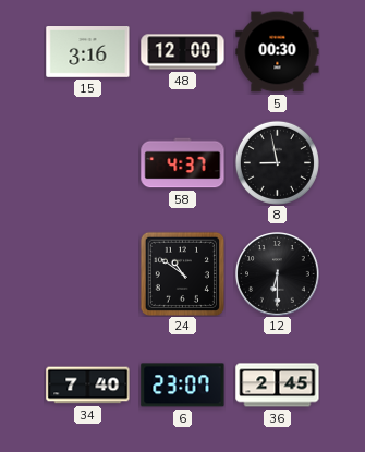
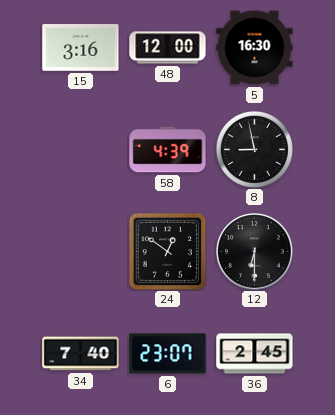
5: 00:30 -> 16:30
58: 4:37 -> 4:39
24: 10:51 -> 12:51
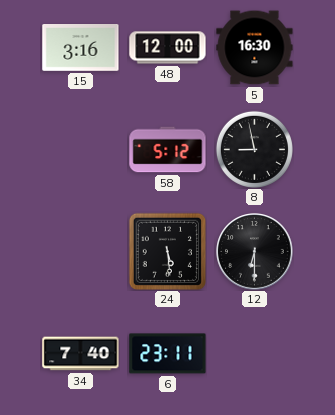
58: 4:39 -> 5:12
24: 12:51 -> 5:29
6: 23:07 -> 23:11
36: 2:45 -> none
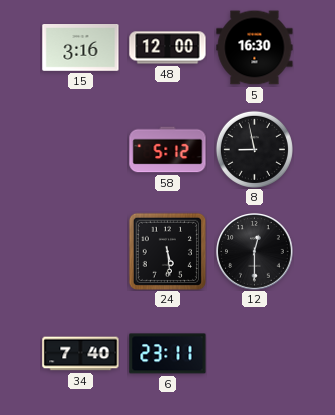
12: 6:30 -> 12:30
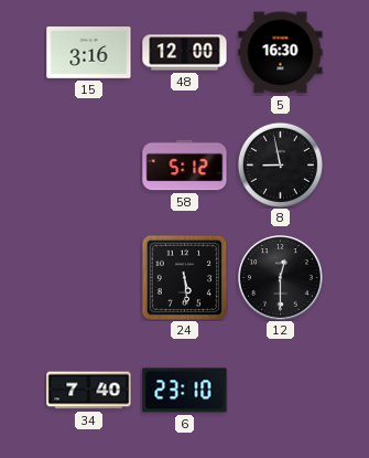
6: 23:11 -> 23:10
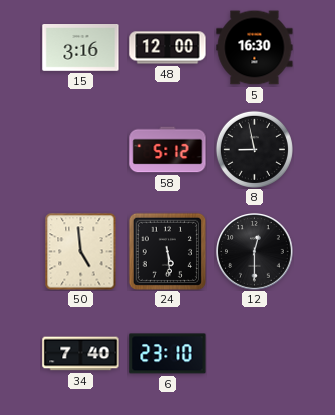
50: none -> 4:59
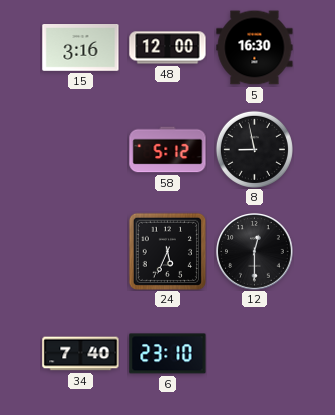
50: 4:59 -> none
24: 5:29 -> 5:34
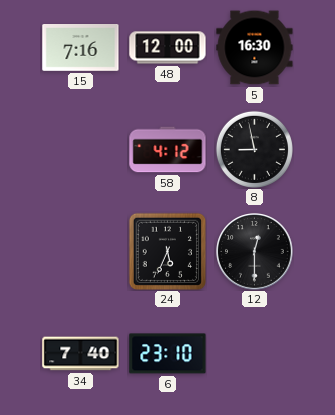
15: 3:16 -> 7:16
58: 5:12 -> 4:12
